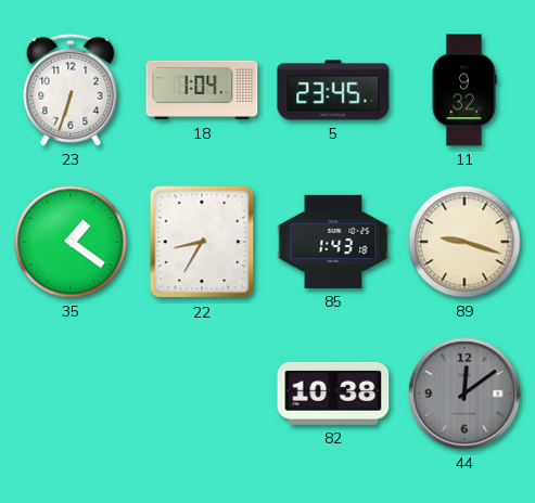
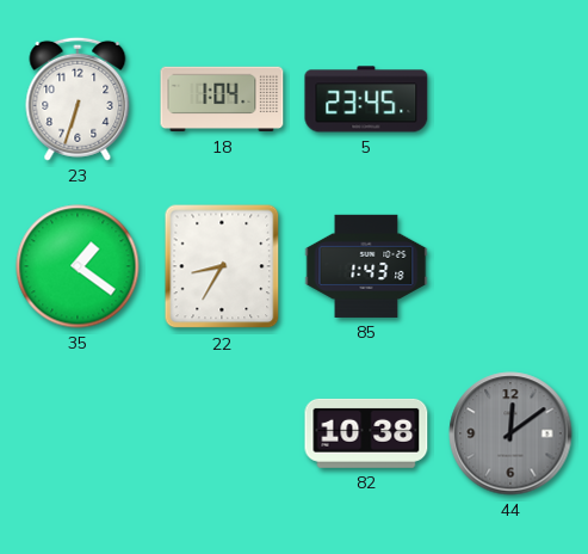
11: 9:32 -> none
89: 9:18 -> none
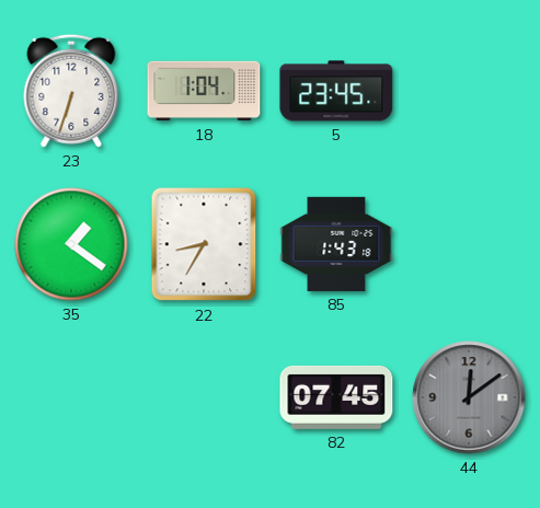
82: 10:38 -> 07:45
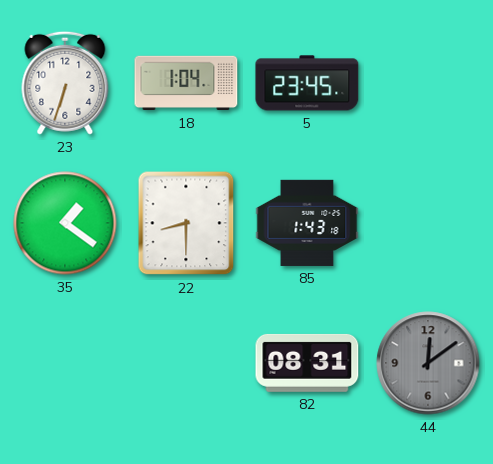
22: 8:35 -> 8:30
82: 07:45 -> 08:31
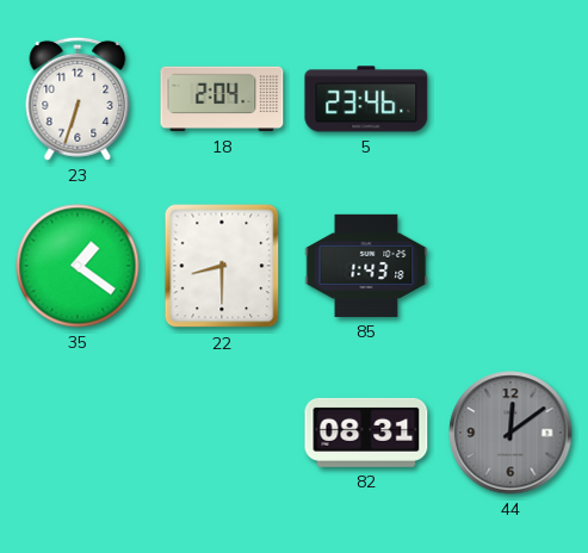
18: 1:04 -> 2:04
5: 23:45 -> 23:46
